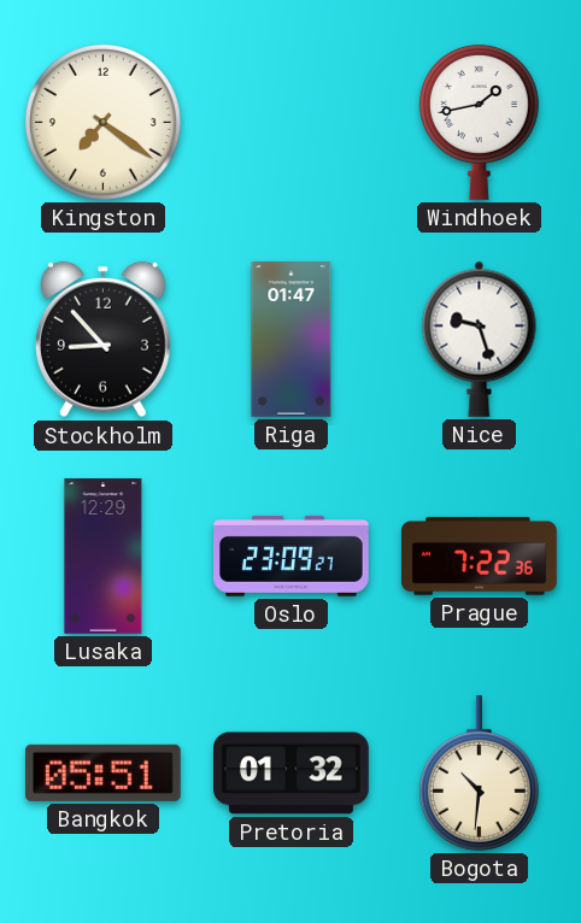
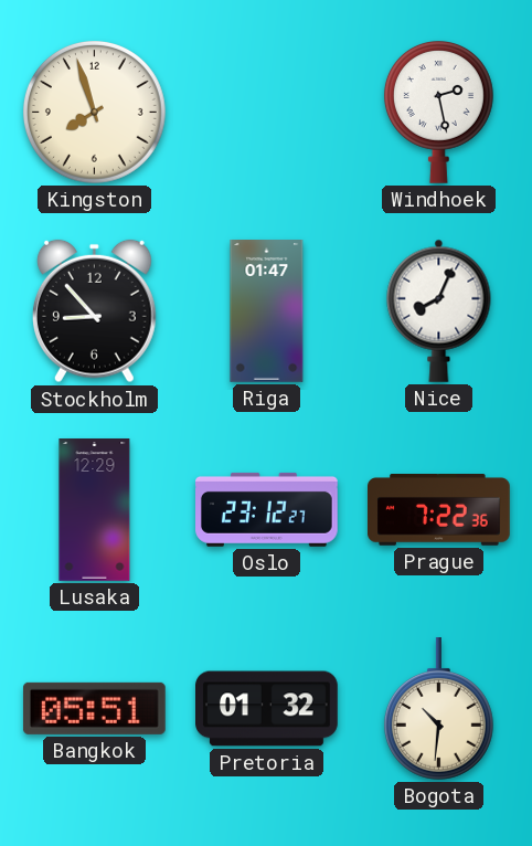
Kingston: 7:21 -> 7:57
Windhoek: 1:43 -> 2:28
Nice: 9:27 -> 8:04
Oslo: 23:09 -> 23:12
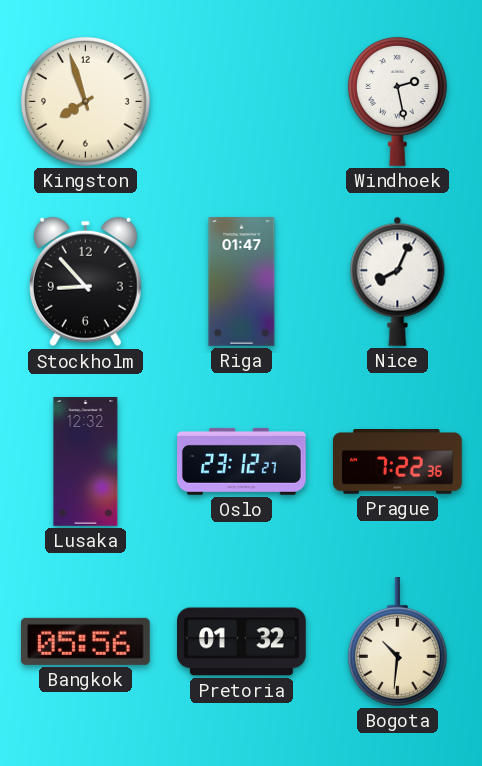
Lusaka: 12:29 -> 12:32
Bangkok: 05:51 -> 05:56
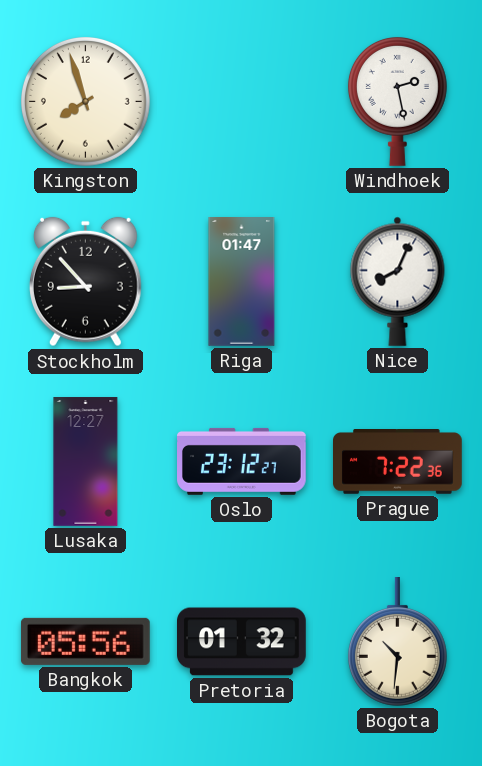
Lusaka: 12:32 -> 12:27
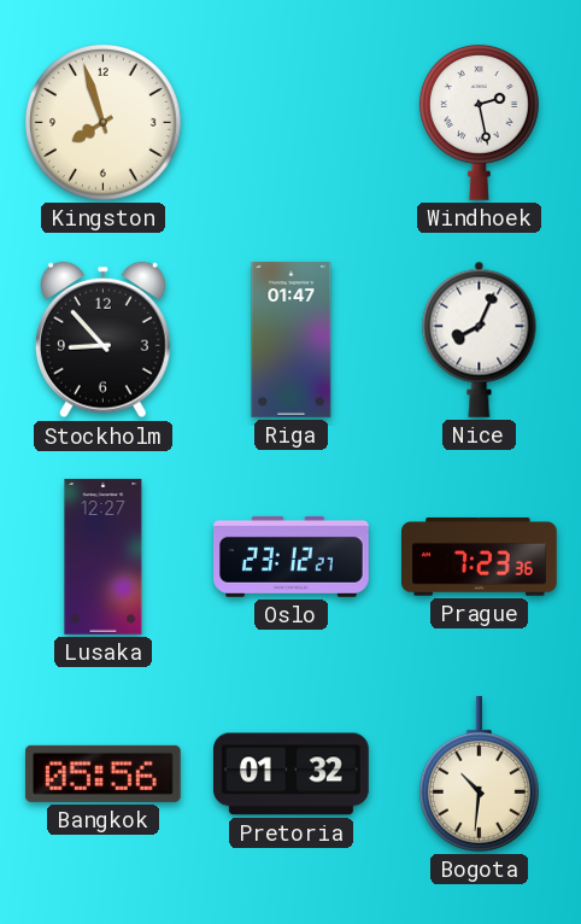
Prague: 7:22 -> 7:23
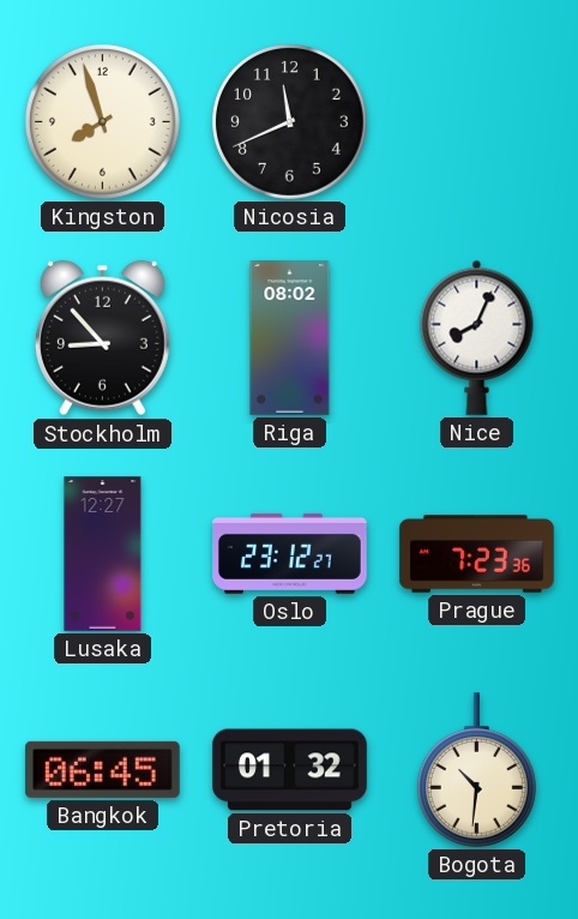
Nicosia: none -> 11:41
Windhoek: 2:28 -> none
Riga: 01:47 -> 08:02
Bangkok: 05:56 -> 06:45
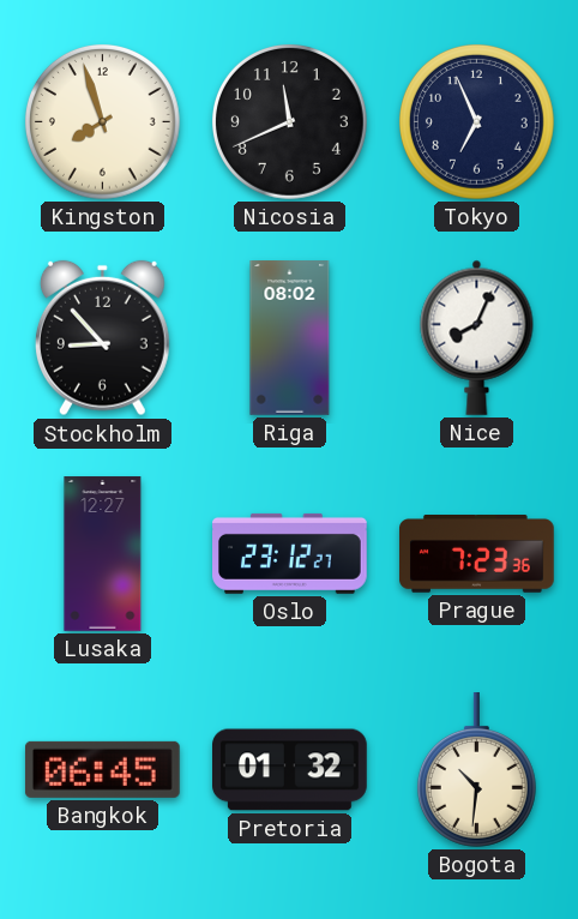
Tokyo: none -> 6:56
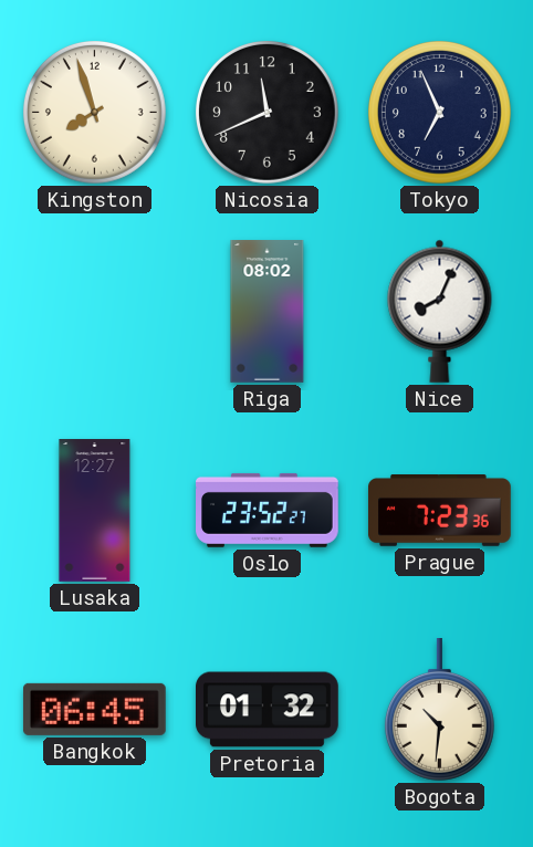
Stockholm: 8:53 -> none
Oslo: 23:12 -> 23:52
